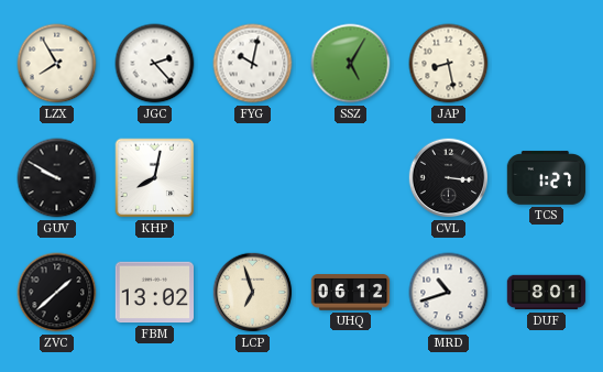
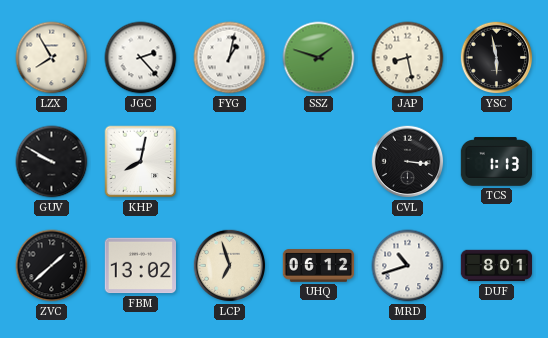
FYG: 10:02 -> 1:02
SSZ: 5:05 -> 1:48
YSC: none -> 5:58
TCS: 1:27 -> 1:13
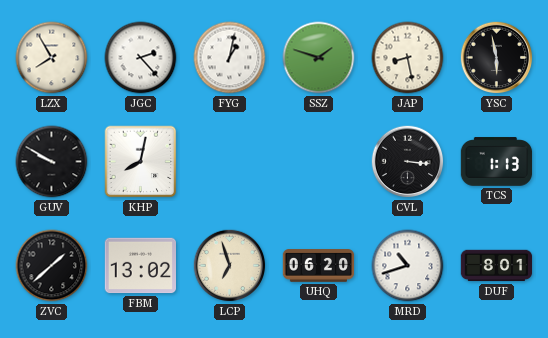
UHQ: 06:12 -> 06:20
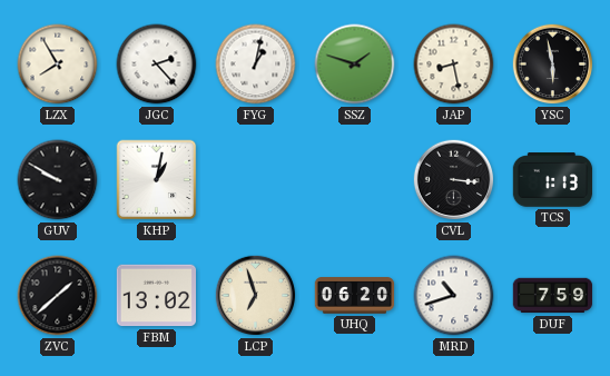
KHP: 8:02 -> 1:02
DUF: 8:01 -> 7:59
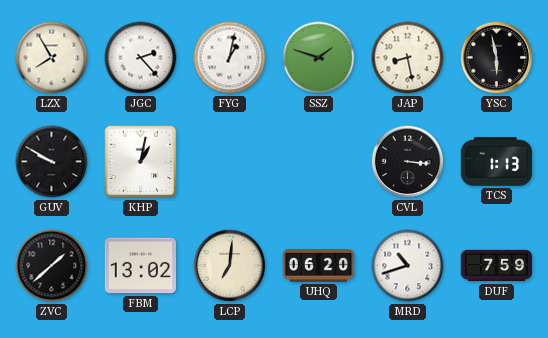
LCP: 6:57 -> 7:01
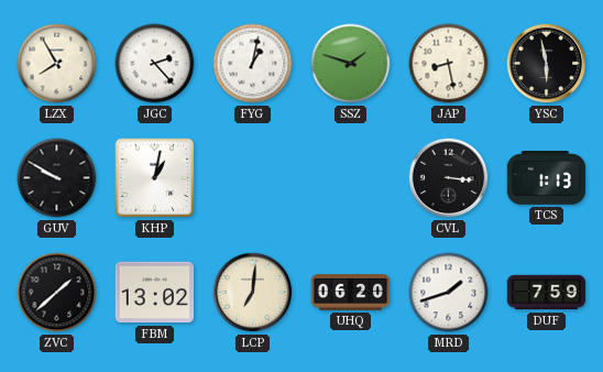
MRD: 10:42 -> 1:42
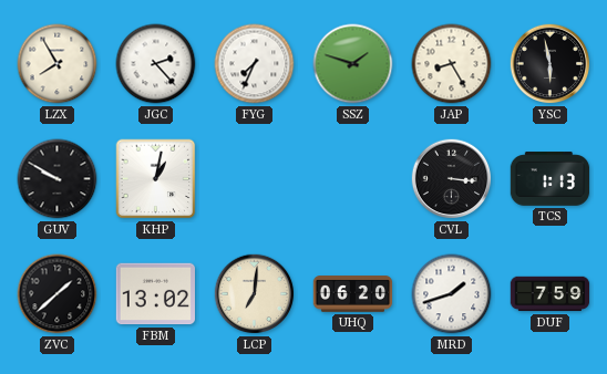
FYG: 1:02 -> 7:34
JAP: 8:28 -> 8:25
